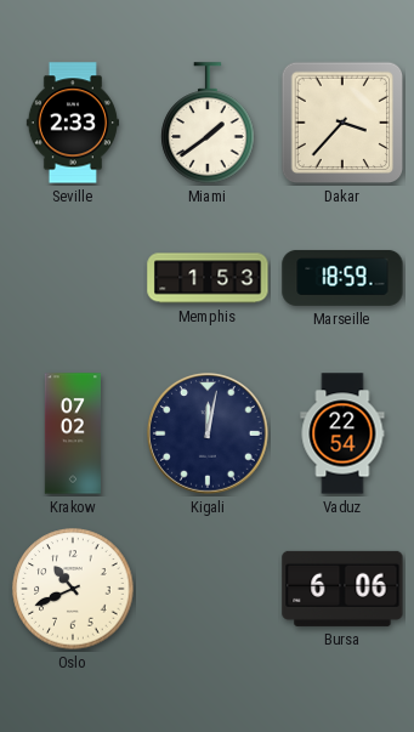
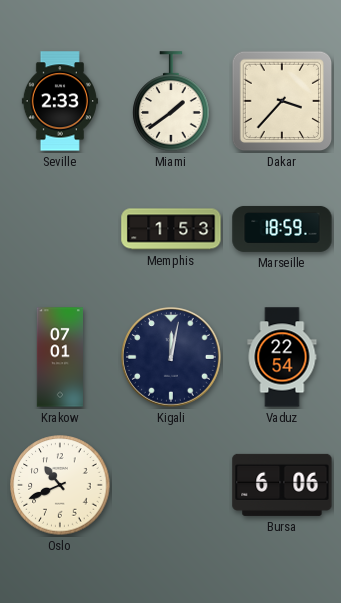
Krakow: 07:02 -> 07:01
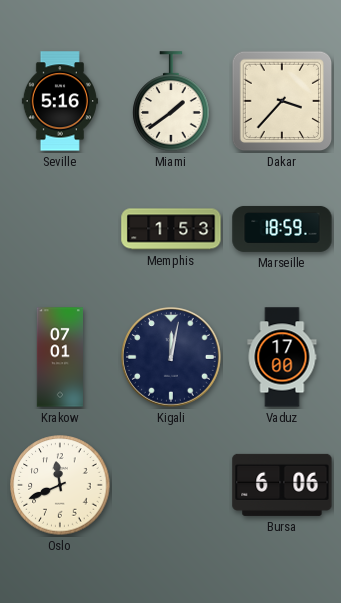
Seville: 2:33 -> 5:16
Vaduz: 22:54 -> 17:00
Oslo: 10:41 -> 11:41
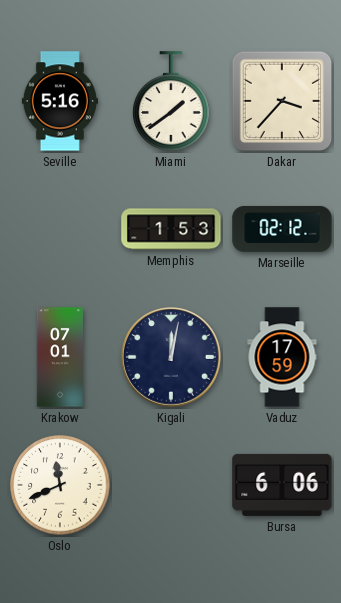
Marseille: 18:59 -> 02:12
Vaduz: 17:00 -> 17:59
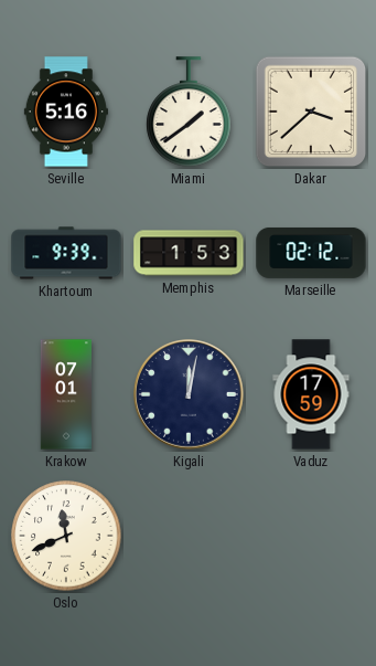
Dakar: 3:37 -> 3:38
Khartoum: none -> 9:39
Bursa: 6:06 -> none
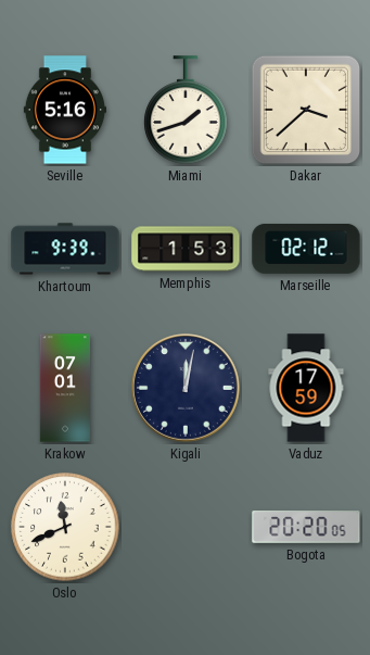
Miami: 1:39 -> 1:42
Bogota: none -> 20:20
